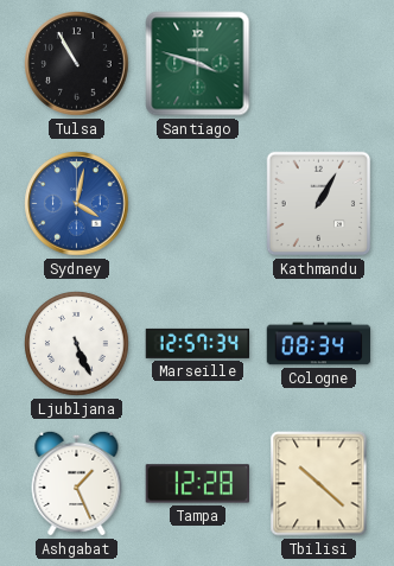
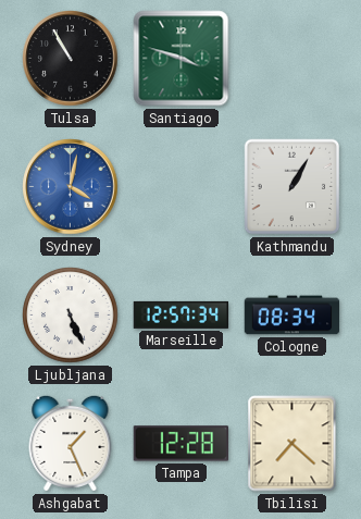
Tbilisi: 10:22 -> 7:22
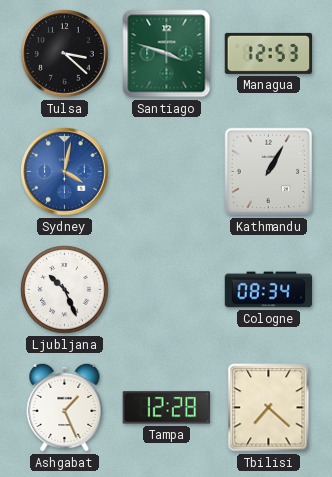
Tulsa: 10:55 -> 3:22
Managua: none -> 12:53
Ljubljana: 5:26 -> 10:26
Marseille: 12:57 -> none
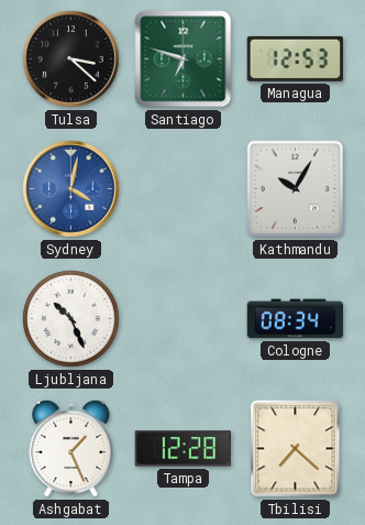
Santiago: 3:48 -> 6:48
Kathmandu: 1:05 -> 10:05
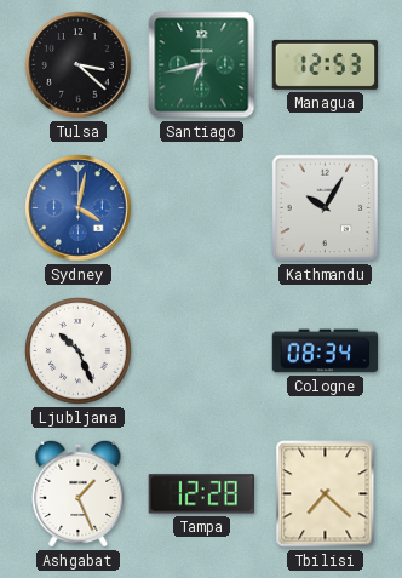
Santiago: 6:48 -> 6:43
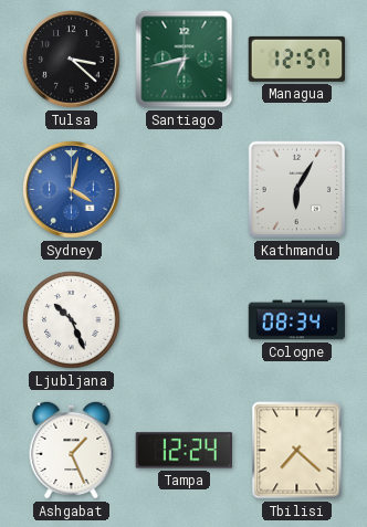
Managua: 12:53 -> 12:57
Kathmandu: 10:05 -> 6:05
Tampa: 12:28 -> 12:24
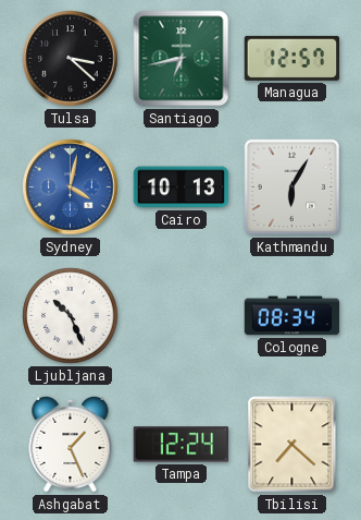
Cairo: none -> 10:13
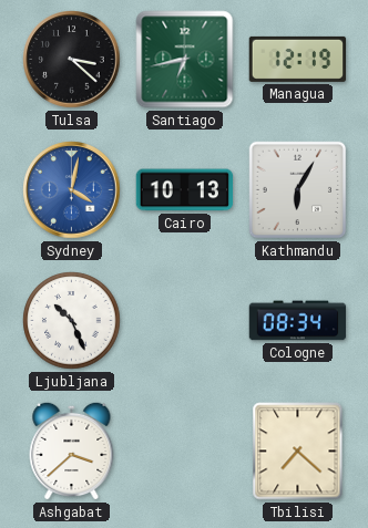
Managua: 12:57 -> 12:19
Ashgabat: 1:26 -> 3:38
Tampa: 12:24 -> none
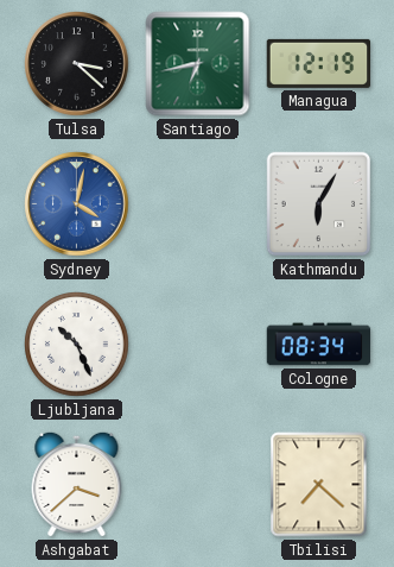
Cairo: 10:13 -> none
